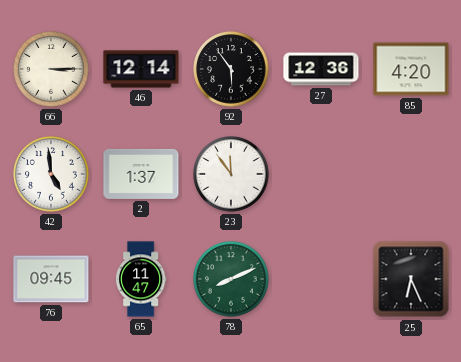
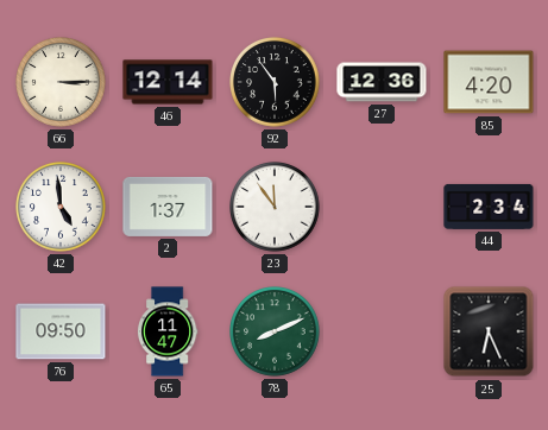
44: none -> 2:34
76: 09:45 -> 09:50
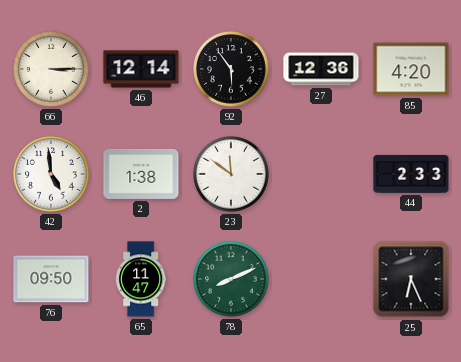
2: 1:37 -> 1:38
23: 11:54 -> 11:51
44: 2:34 -> 2:33
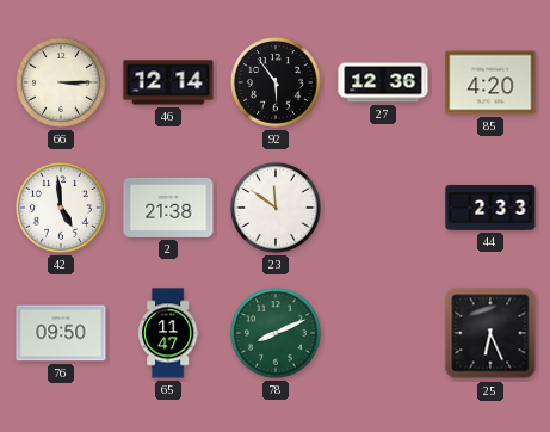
2: 1:38 -> 21:38
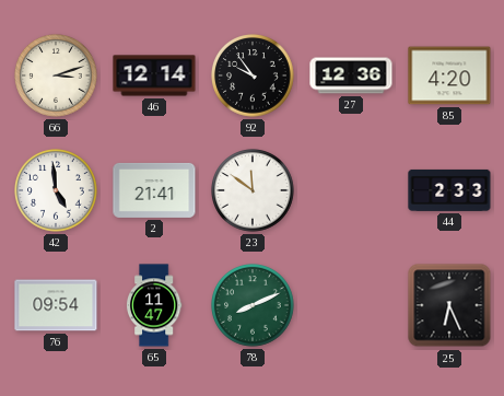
66: 3:15 -> 3:12
92: 5:54 -> 9:54
2: 21:38 -> 21:41
76: 09:50 -> 09:54
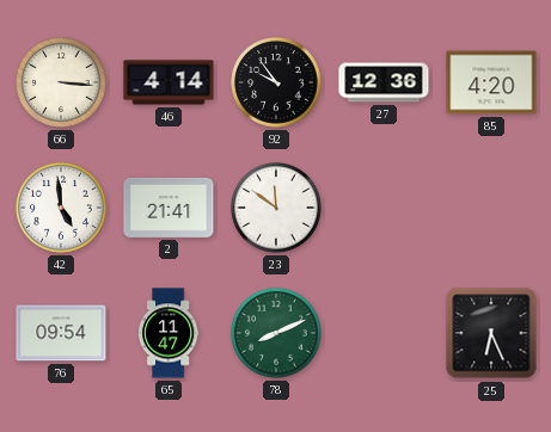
66: 3:12 -> 3:16
46: 12:14 -> 4:14
44: 2:33 -> none
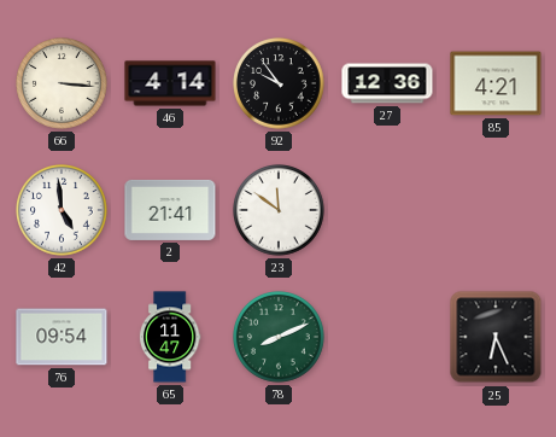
85: 4:20 -> 4:21
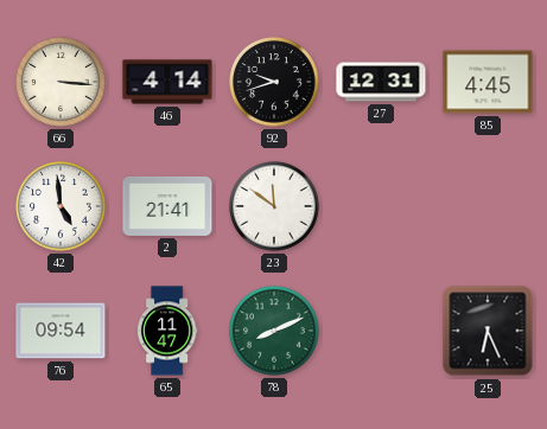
92: 9:54 -> 9:42
27: 12:36 -> 12:31
85: 4:21 -> 4:45
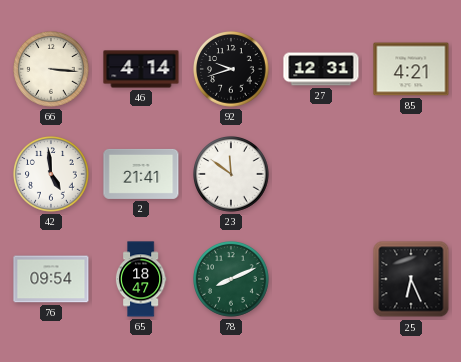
85: 4:45 -> 4:21
65: 11:47 -> 18:47
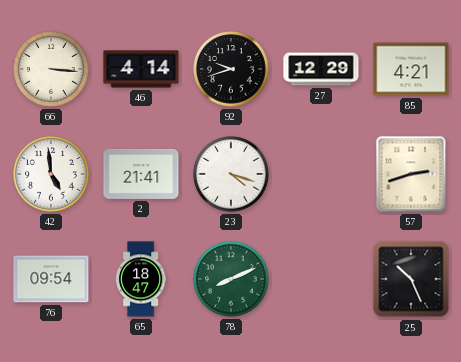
27: 12:31 -> 12:29
23: 11:51 -> 4:18
57: none -> 2:42
25: 6:26 -> 10:26
